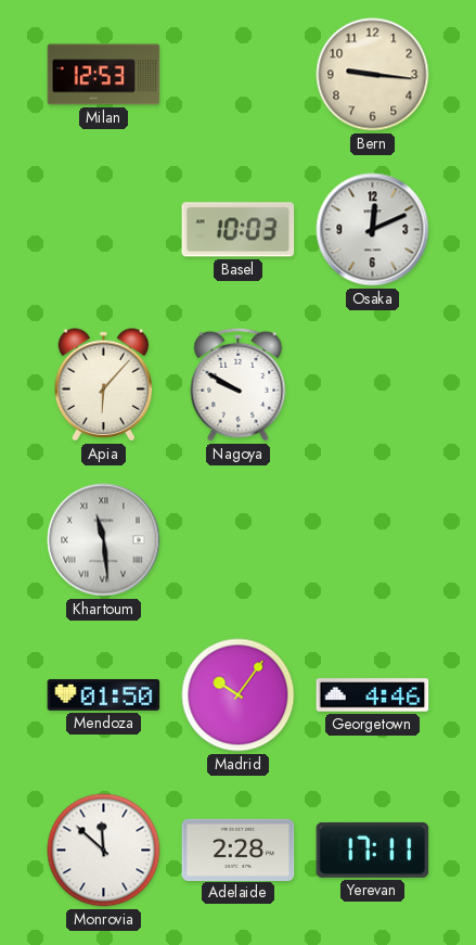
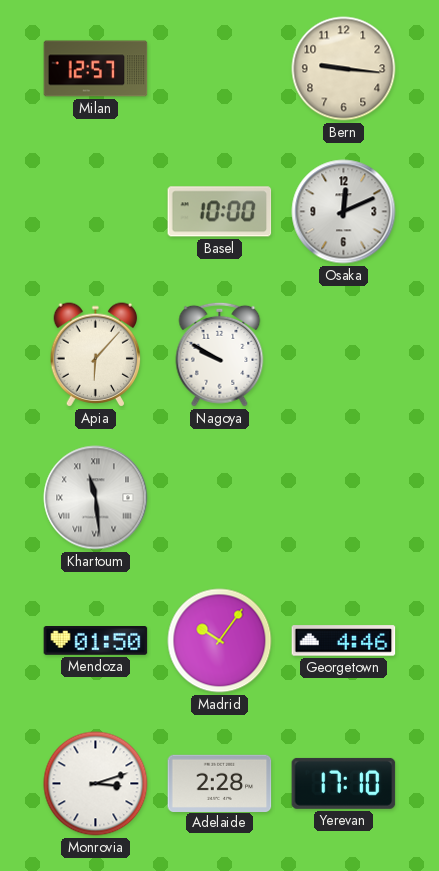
Milan: 12:53 -> 12:57
Basel: 10:03 -> 10:00
Monrovia: 11:52 -> 3:12
Yerevan: 17:11 -> 17:10
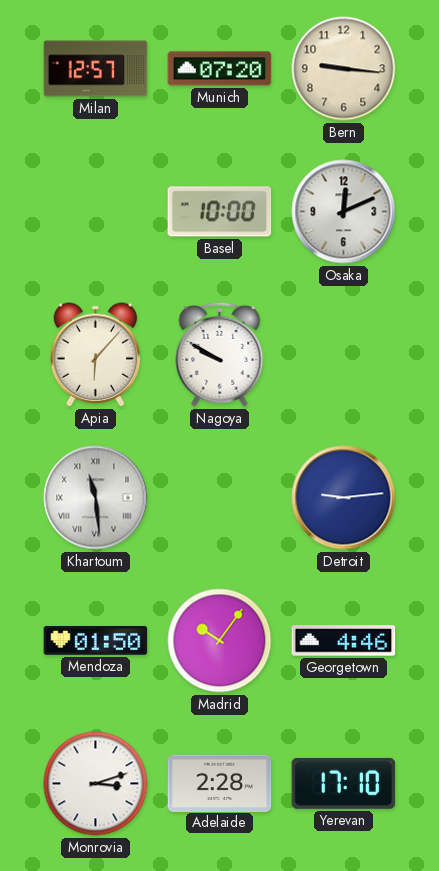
Munich: none -> 07:20
Detroit: none -> 9:14
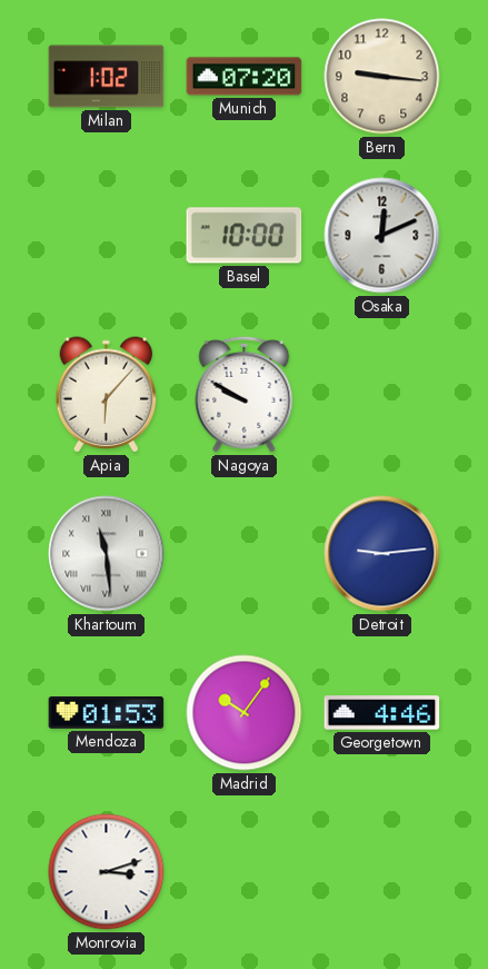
Milan: 12:57 -> 1:02
Mendoza: 01:50 -> 01:53
Adelaide: 2:28 -> none
Yerevan: 17:10 -> none
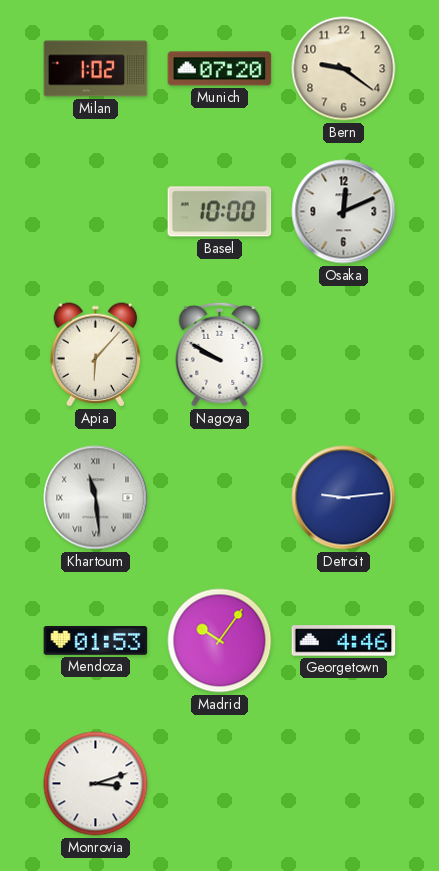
Bern: 9:16 -> 9:21
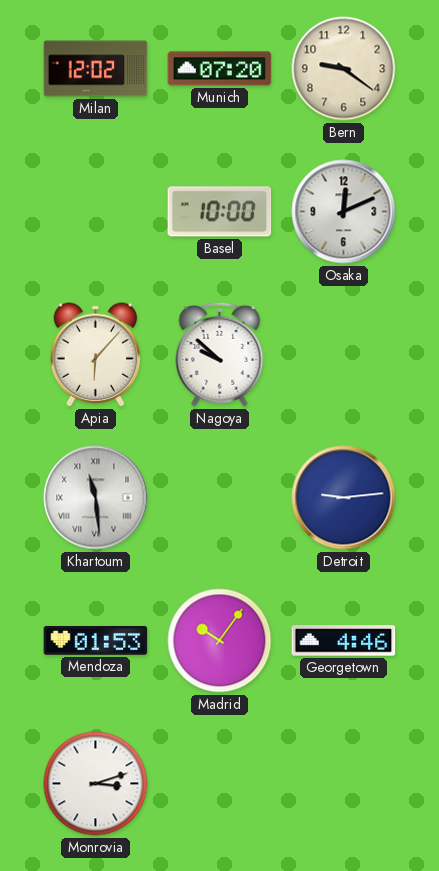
Milan: 1:02 -> 12:02
Nagoya: 9:50 -> 9:52
